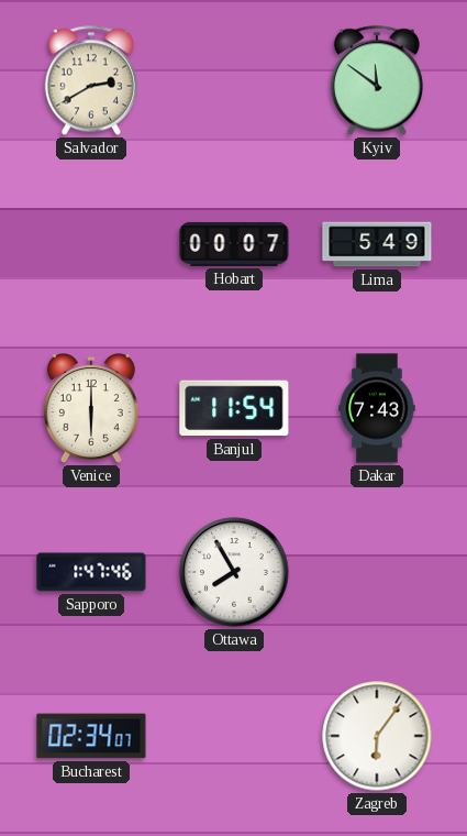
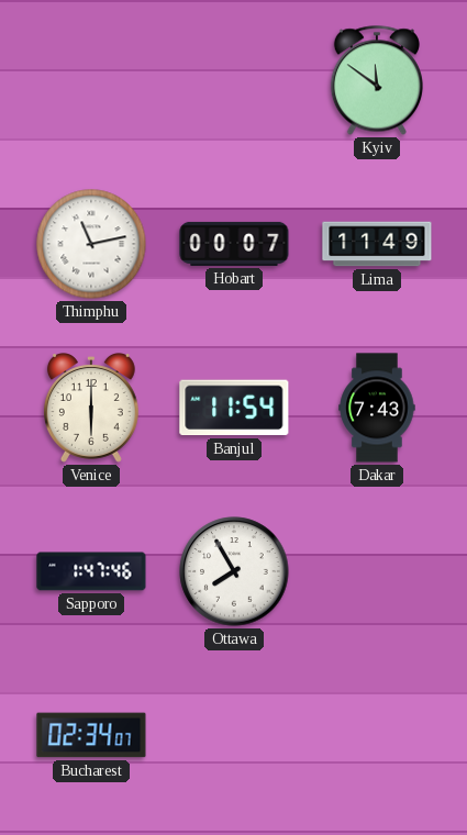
Salvador: 2:40 -> none
Thimphu: none -> 11:13
Lima: 5:49 -> 11:49
Zagreb: 6:06 -> none
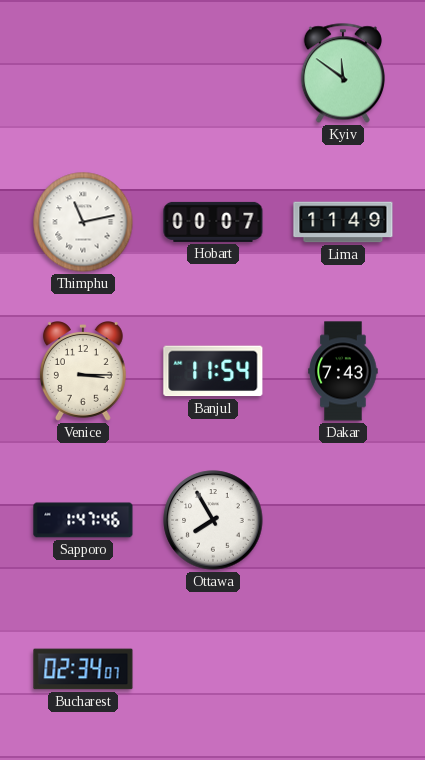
Venice: 6:00 -> 3:15
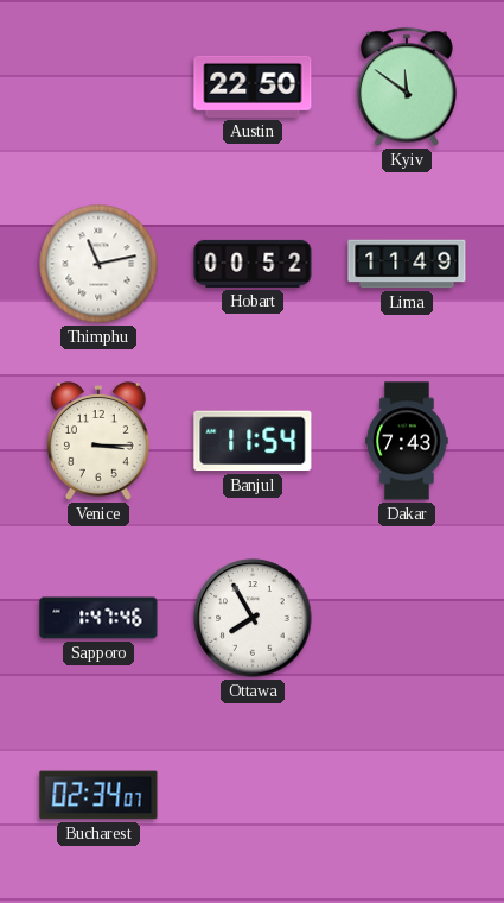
Austin: none -> 22:50
Hobart: 00:07 -> 00:52
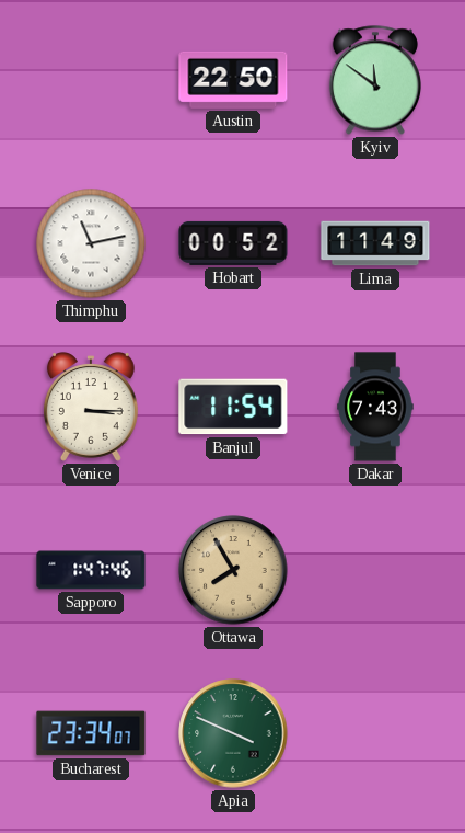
Ottawa dial: white -> champagne
Bucharest: 02:34 -> 23:34
Apia: none -> 3:49
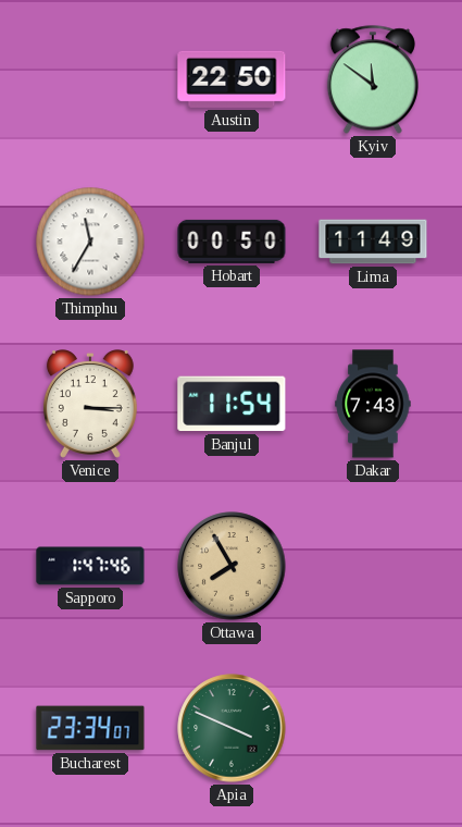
Thimphu: 11:13 -> 11:35
Hobart: 00:52 -> 00:50
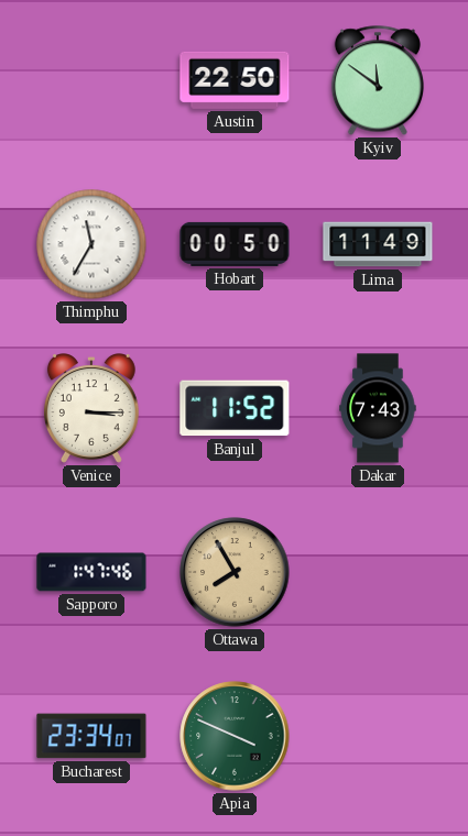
Banjul: 11:54 -> 11:52
